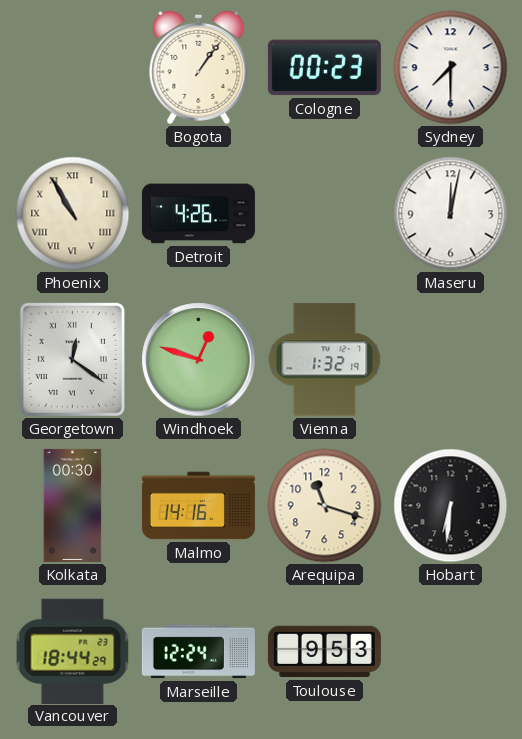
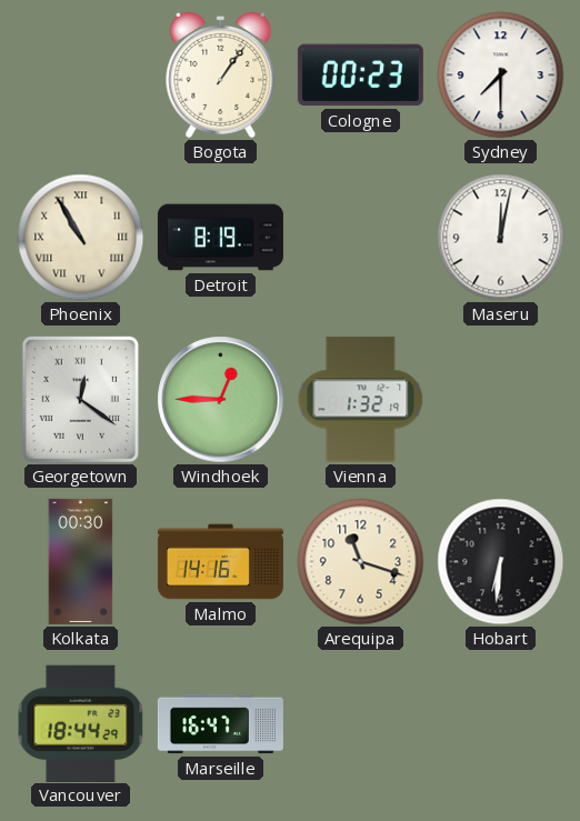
Detroit: 4:26 -> 8:19
Windhoek: 12:48 -> 12:45
Marseille: 12:24 -> 16:47
Toulouse: 9:53 -> none
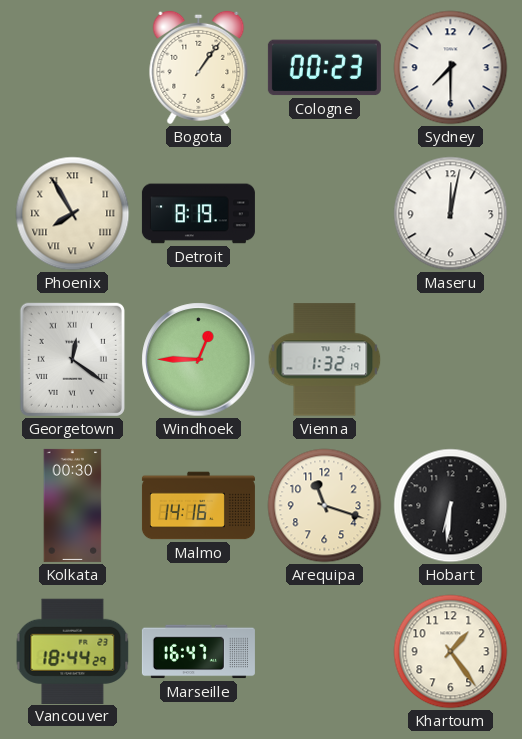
Phoenix: 10:55 -> 7:55
Khartoum: none -> 1:24
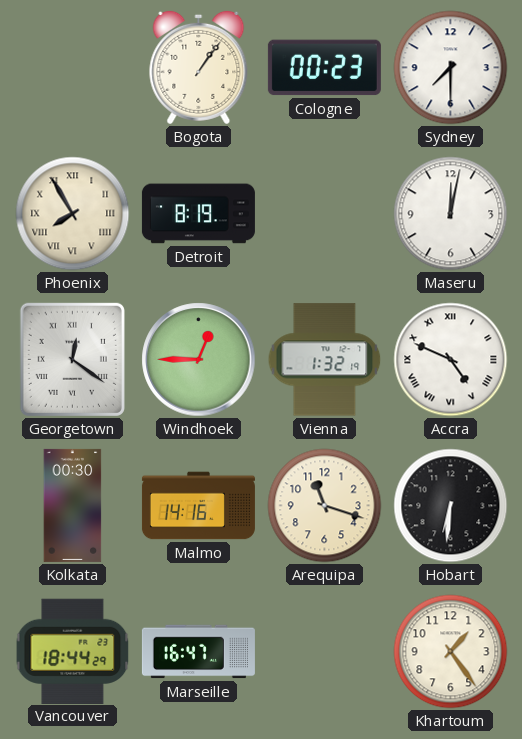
Accra: none -> 4:49
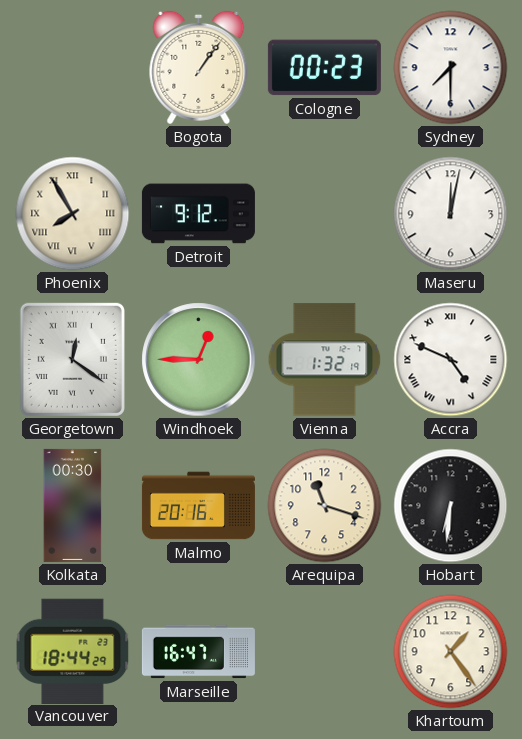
Detroit: 8:19 -> 9:12
Malmo: 14:16 -> 20:16
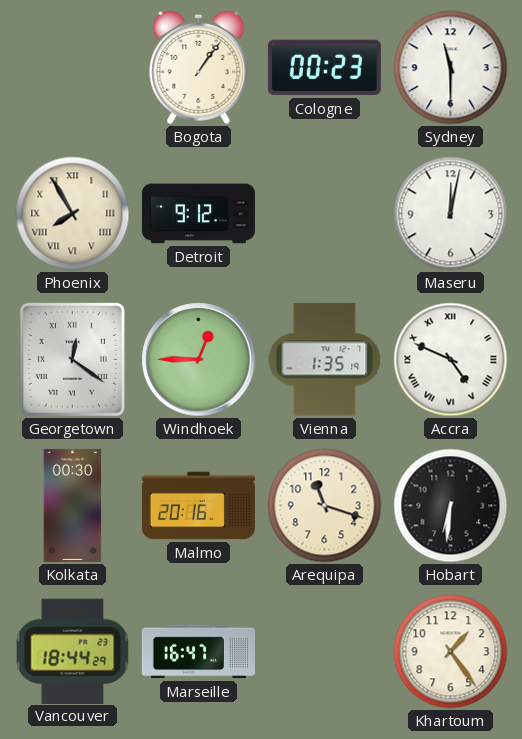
Sydney: 7:30 -> 11:30
Vienna: 1:32 -> 1:35
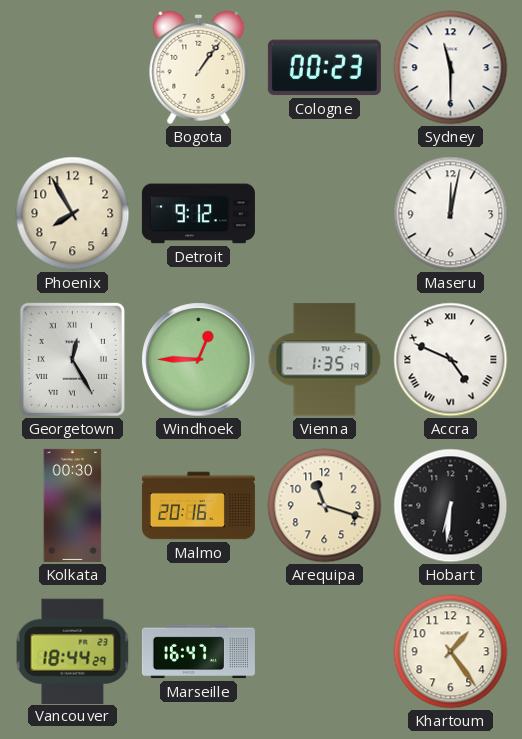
Phoenix numerals: Roman -> Arabic
Georgetown: 12:21 -> 12:25
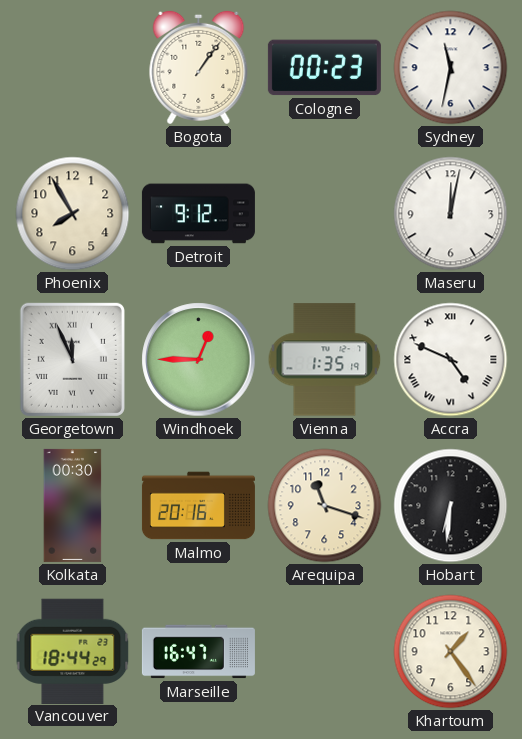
Sydney: 11:30 -> 11:32
Georgetown: 12:25 -> 11:56
